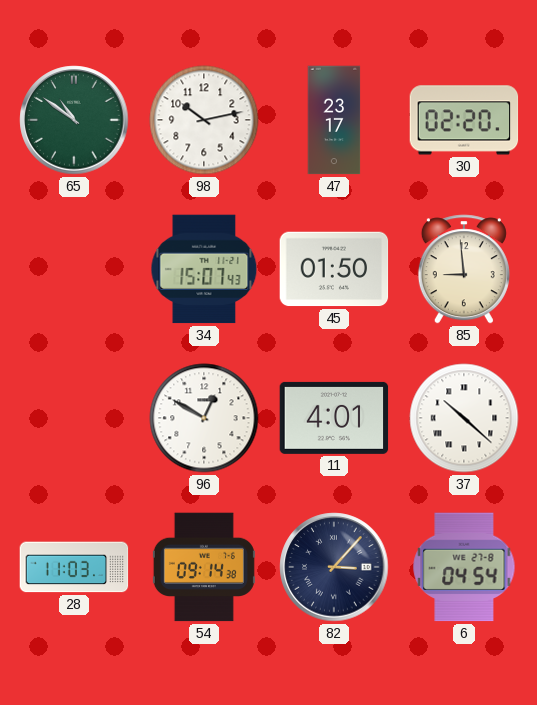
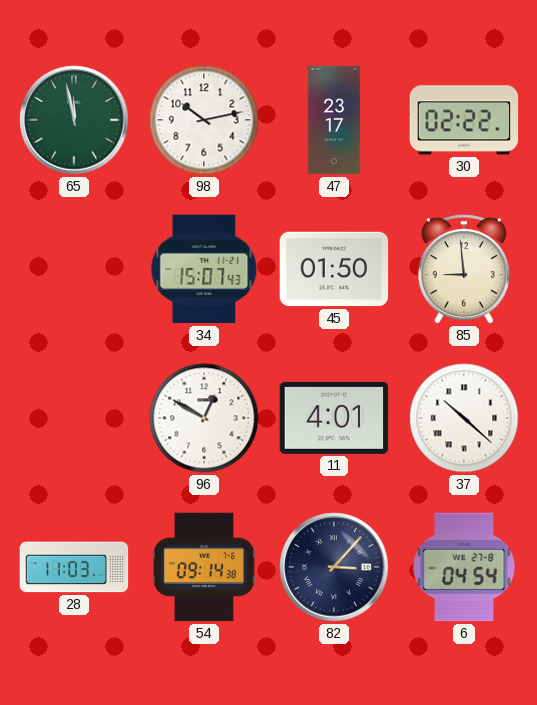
65: 10:51 -> 11:58
30: 02:20 -> 02:22
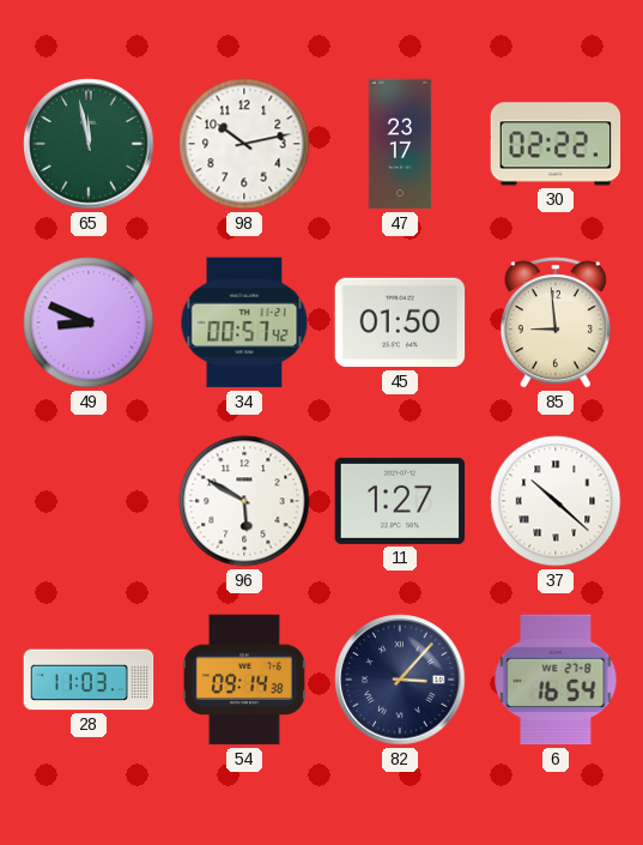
49: none -> 8:49
34: 15:07 -> 00:57
96: 12:50 -> 5:50
11: 4:01 -> 1:27
6: 04:54 -> 16:54
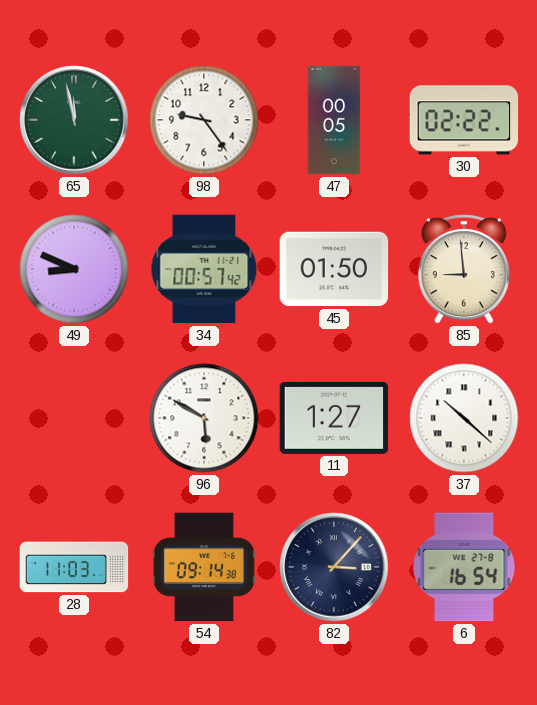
98: 10:13 -> 9:24
47: 23:17 -> 00:05
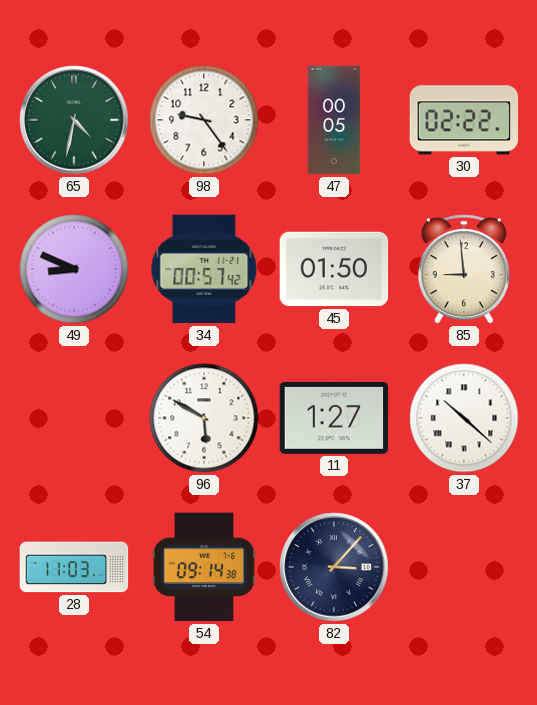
65: 11:58 -> 4:32
6: 16:54 -> none
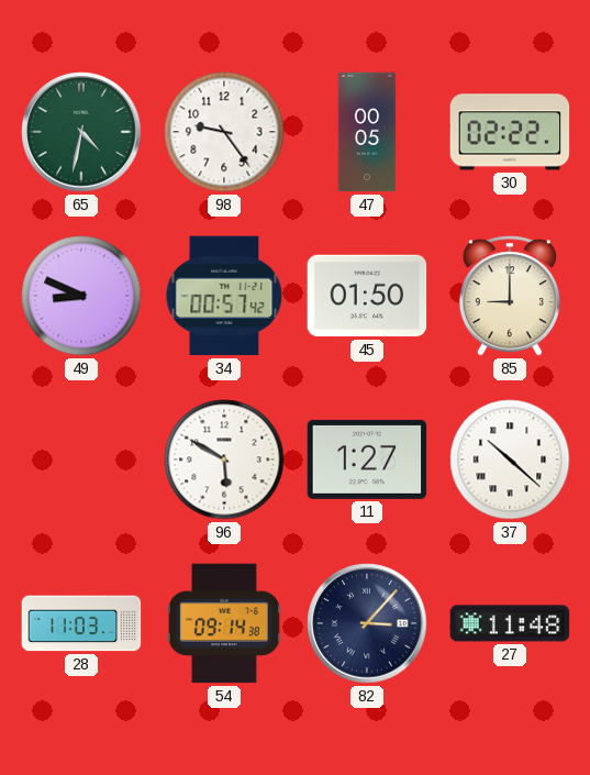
85: 8:59 -> 9:00
27: none -> 11:48
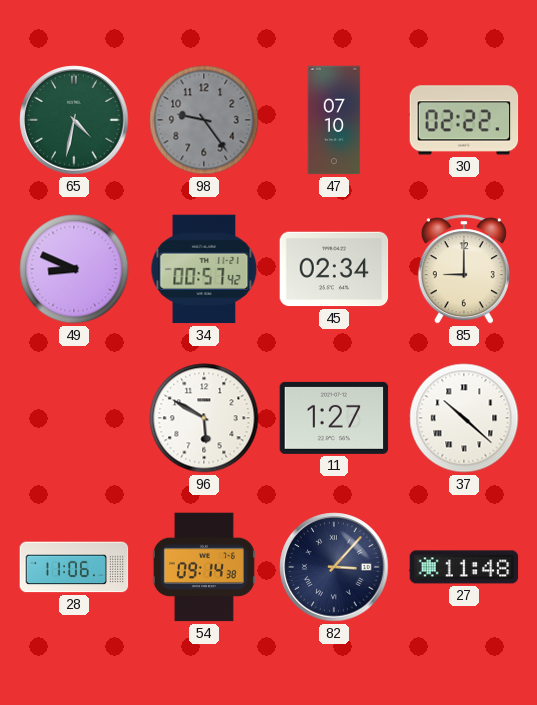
98 dial: white -> grey
47: 00:05 -> 07:10
45: 01:50 -> 02:34
28: 11:03 -> 11:06
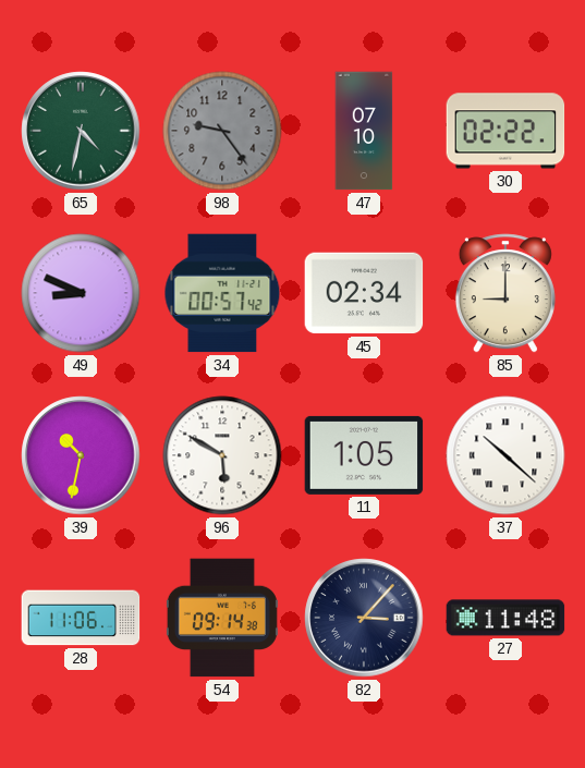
39: none -> 10:32
11: 1:27 -> 1:05
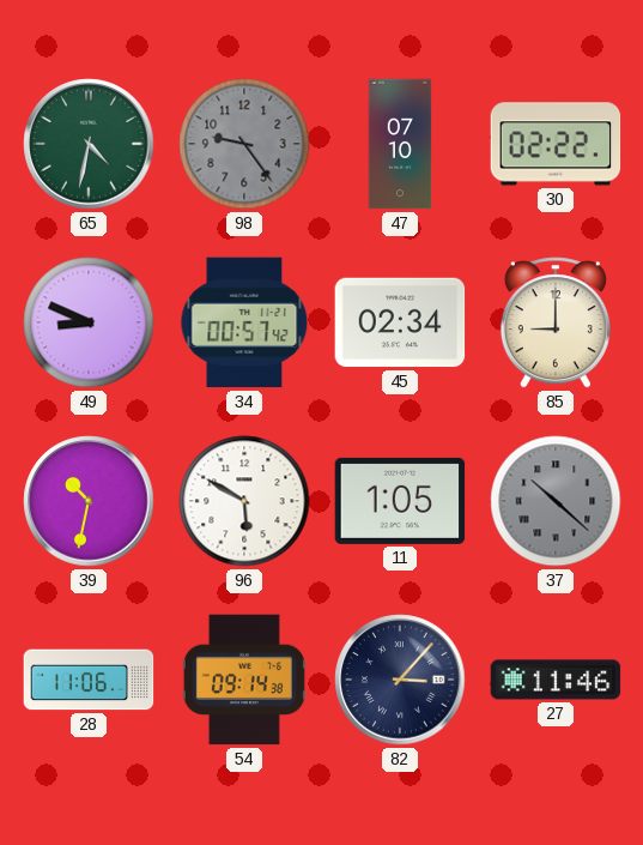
37 dial: white -> grey
27: 11:48 -> 11:46
